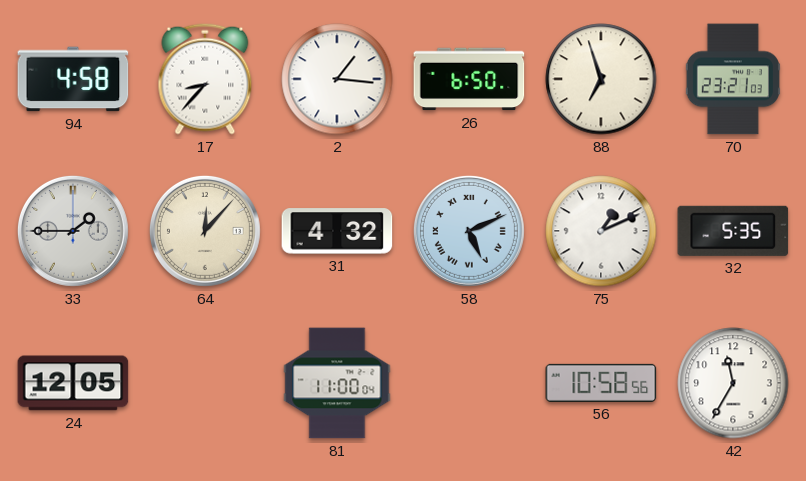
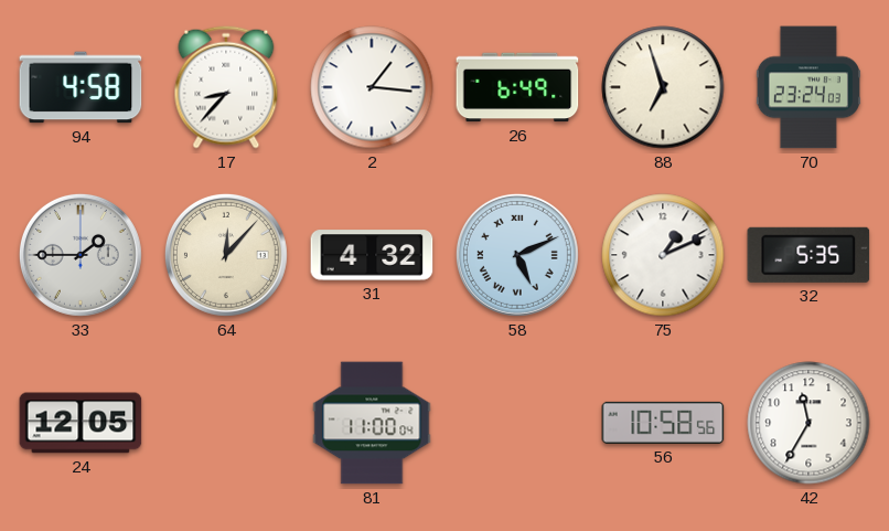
26: 6:50 -> 6:49
70: 23:21 -> 23:24
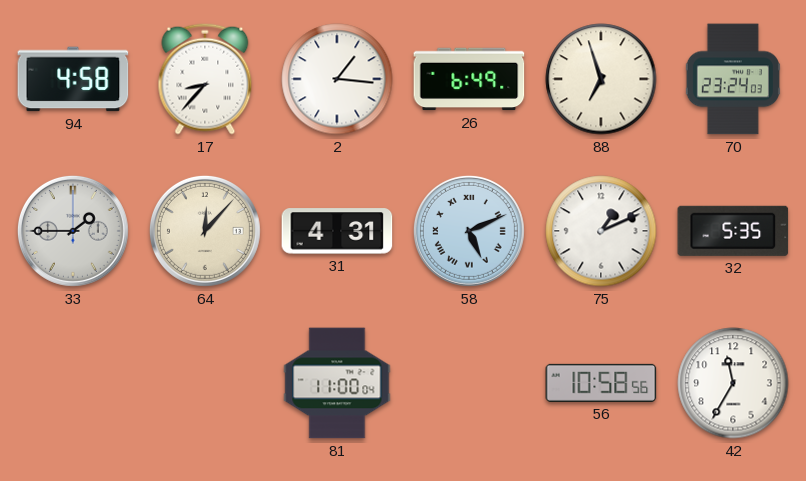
31: 4:32 -> 4:31
24: 12:05 -> none
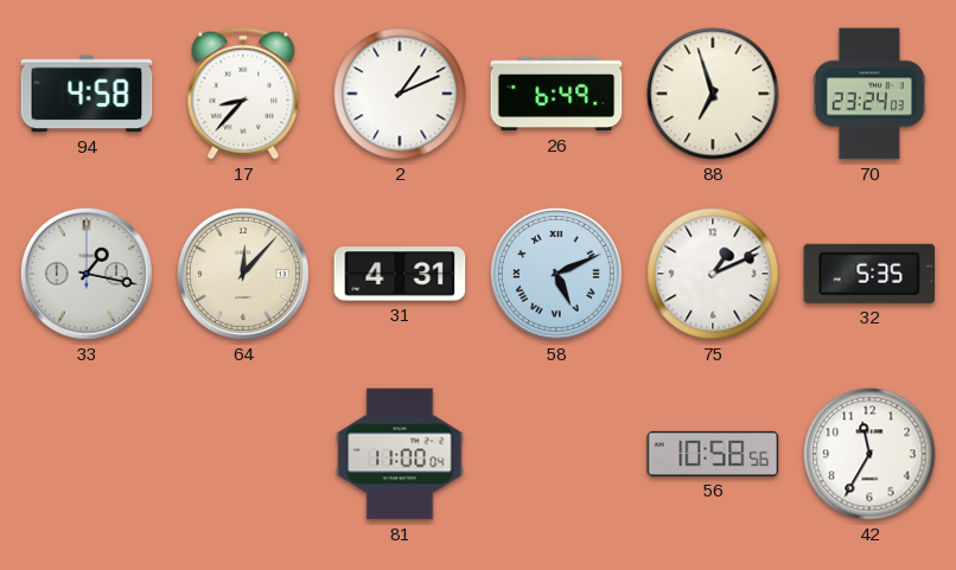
2: 1:16 -> 1:11
33: 1:45 -> 1:17
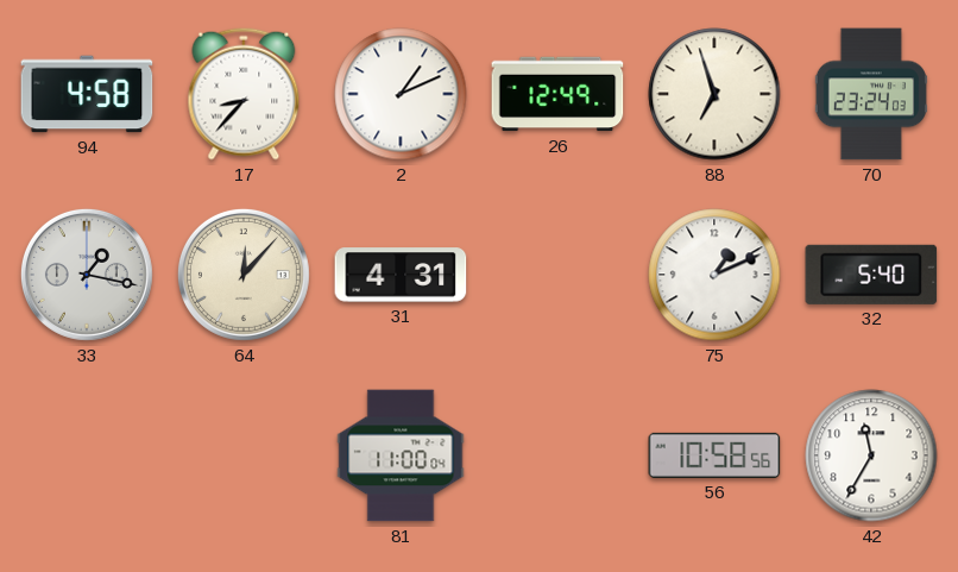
26: 6:49 -> 12:49
58: 5:11 -> none
32: 5:35 -> 5:40
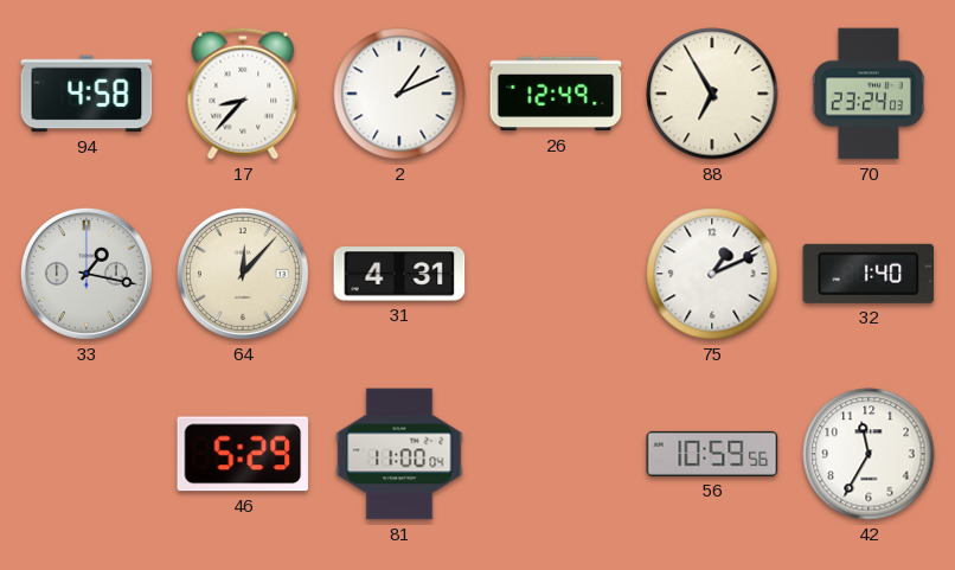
88: 6:57 -> 6:55
32: 5:40 -> 1:40
46: none -> 5:29
56: 10:58 -> 10:59
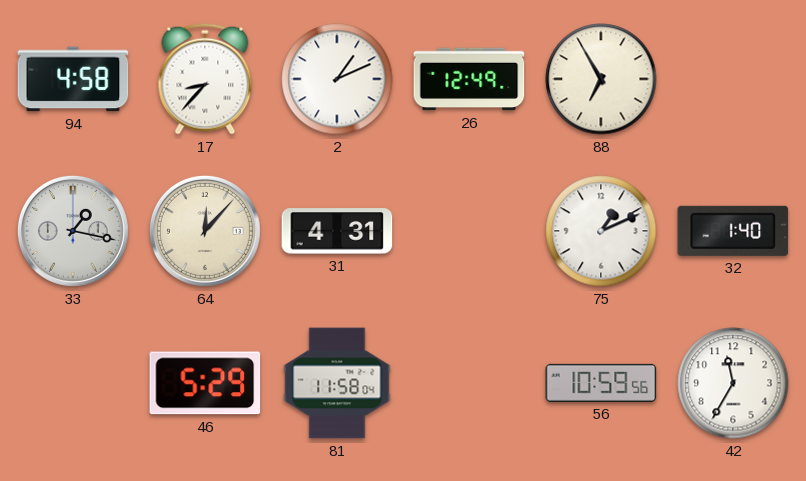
70: 23:24 -> none
81: 11:00 -> 11:58
